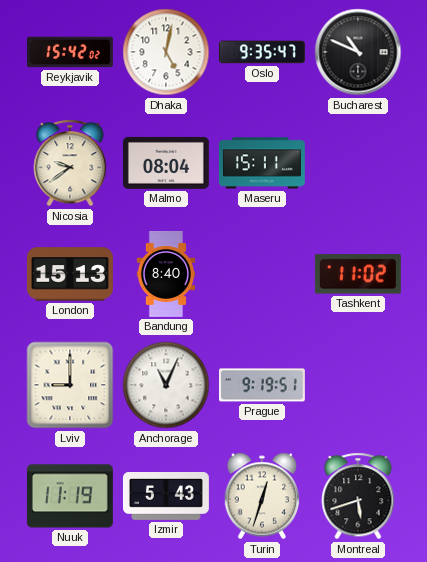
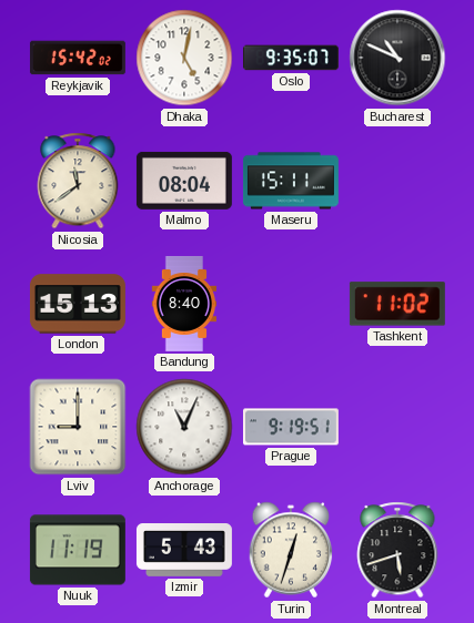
Oslo: 9:35:47 -> 9:35:07
Nicosia: 9:39 -> 11:39
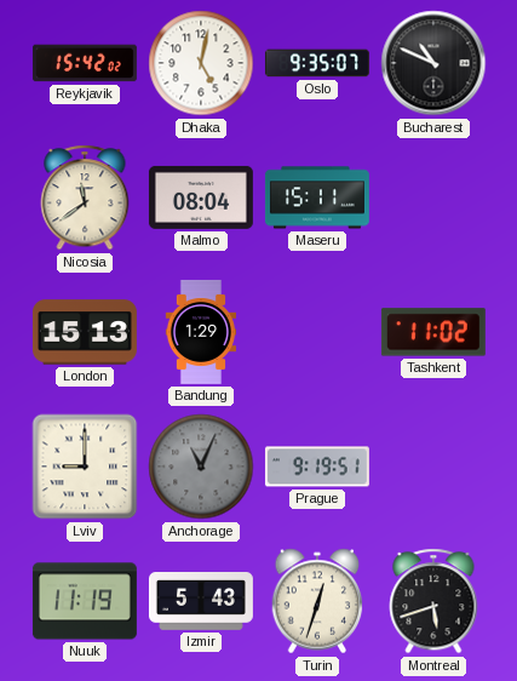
Bandung: 8:40 -> 1:29
Anchorage dial: white -> grey
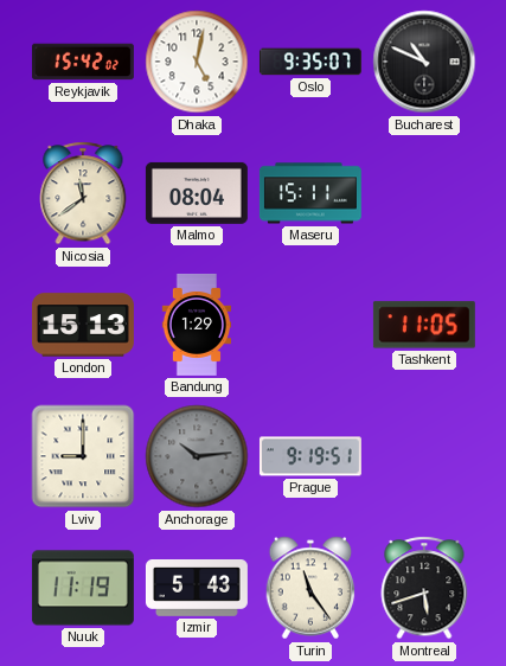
Tashkent: 11:02 -> 11:05
Anchorage: 11:04 -> 10:14
Turin: 12:33 -> 11:24
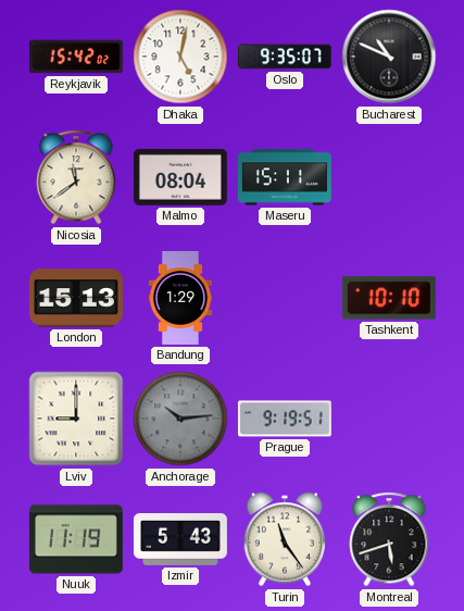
Tashkent: 11:05 -> 10:10
